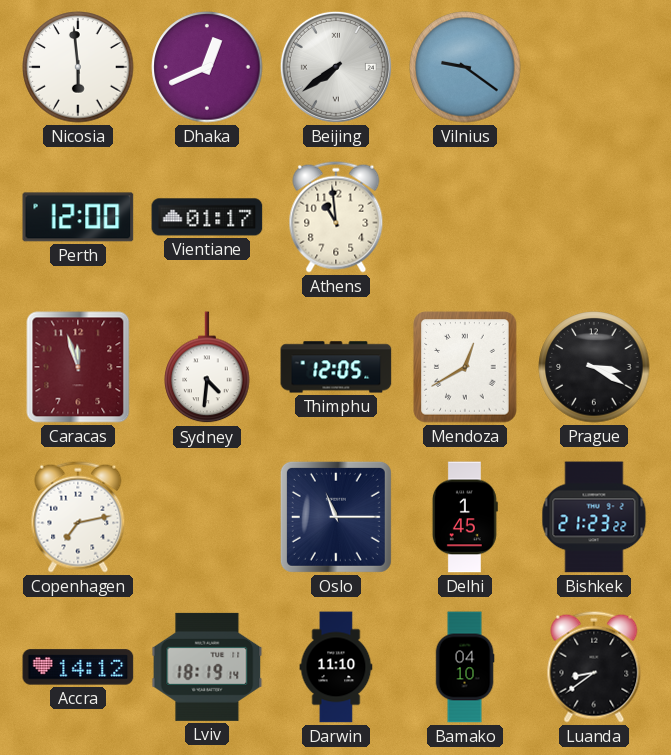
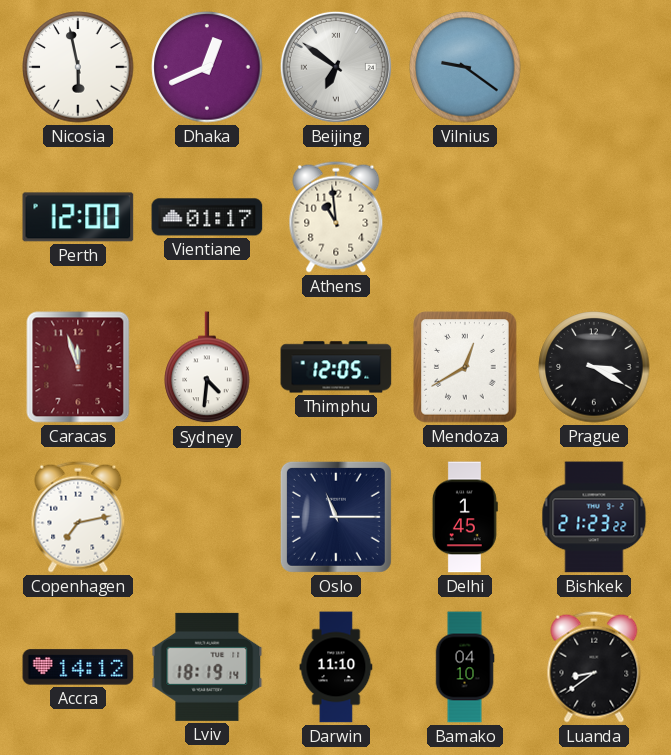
Nicosia: 5:59 -> 5:58
Beijing: 7:39 -> 6:51
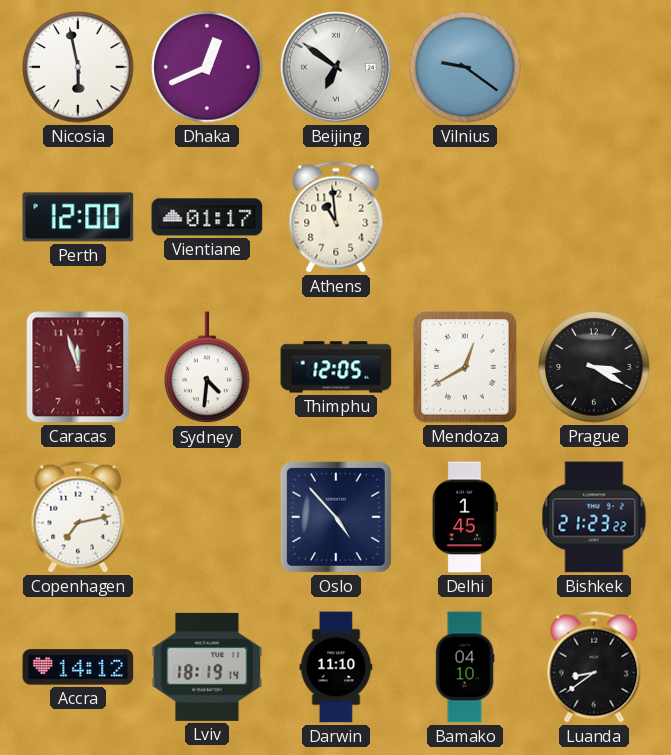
Oslo: 11:15 -> 4:53
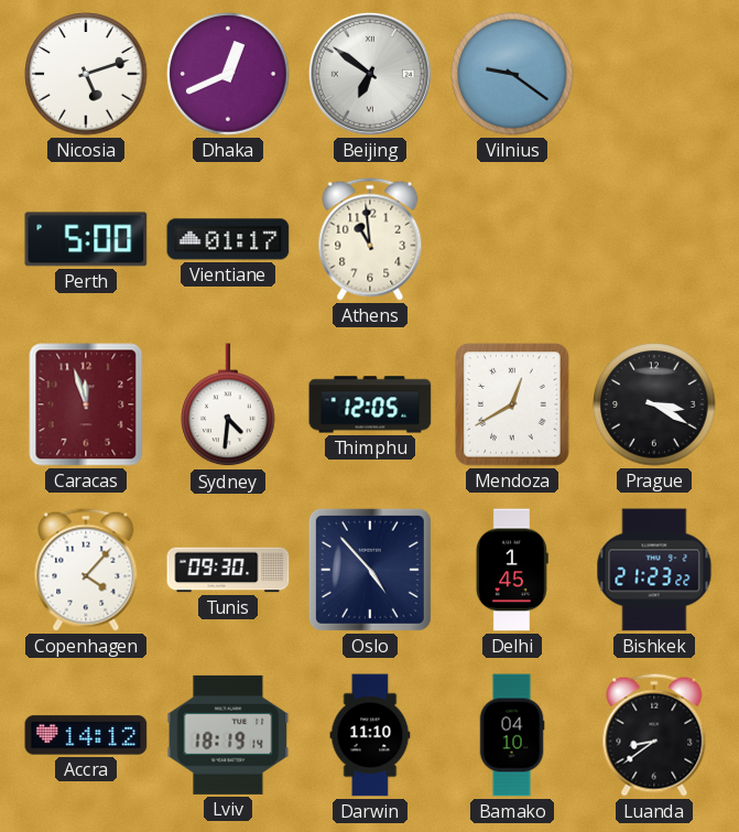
Nicosia: 5:58 -> 5:12
Perth: 12:00 -> 5:00
Copenhagen: 7:13 -> 4:07
Tunis: none -> 09:30
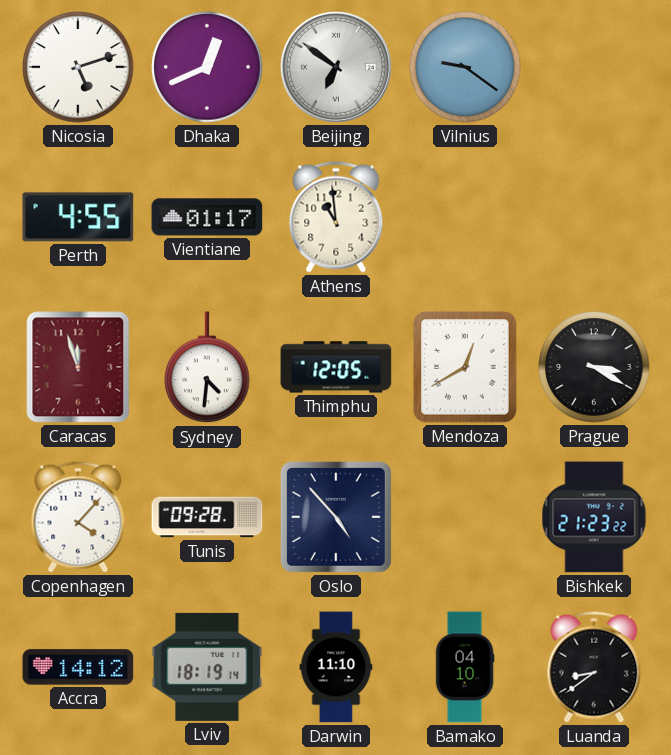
Perth: 5:00 -> 4:55
Tunis: 09:30 -> 09:28
Delhi: 1:45 -> none
